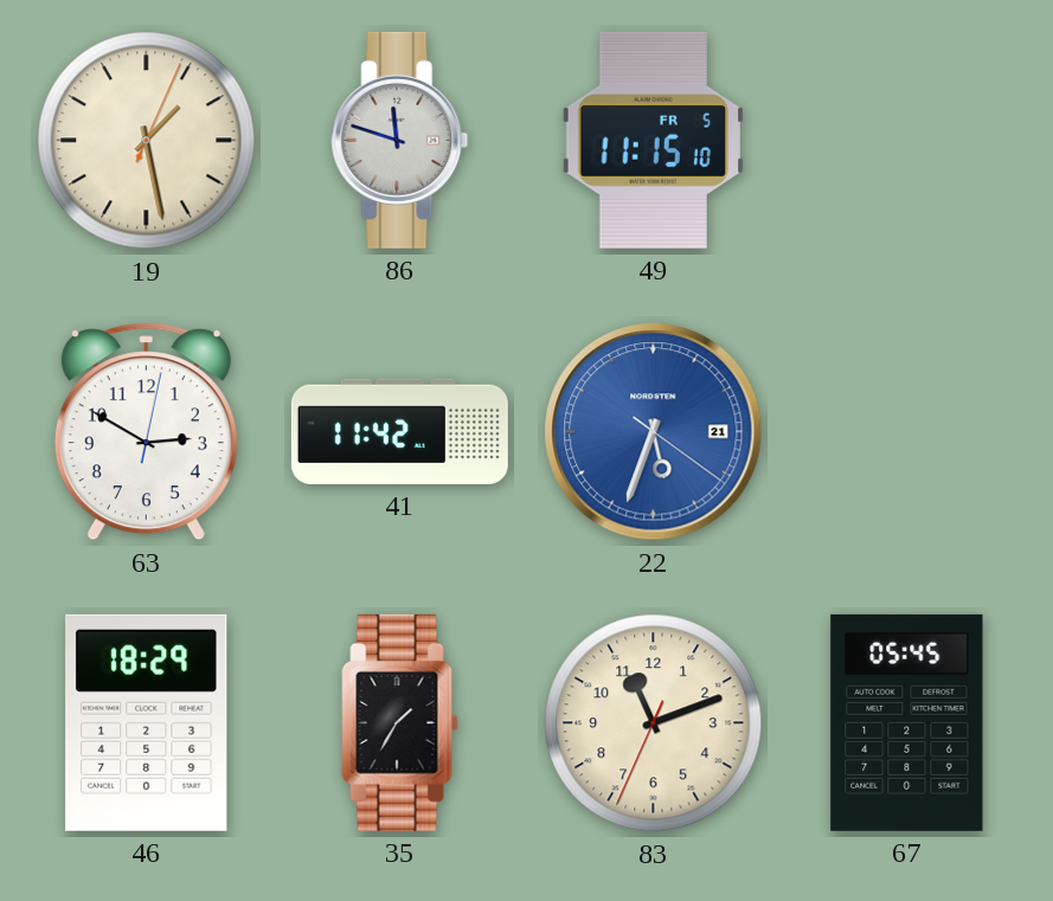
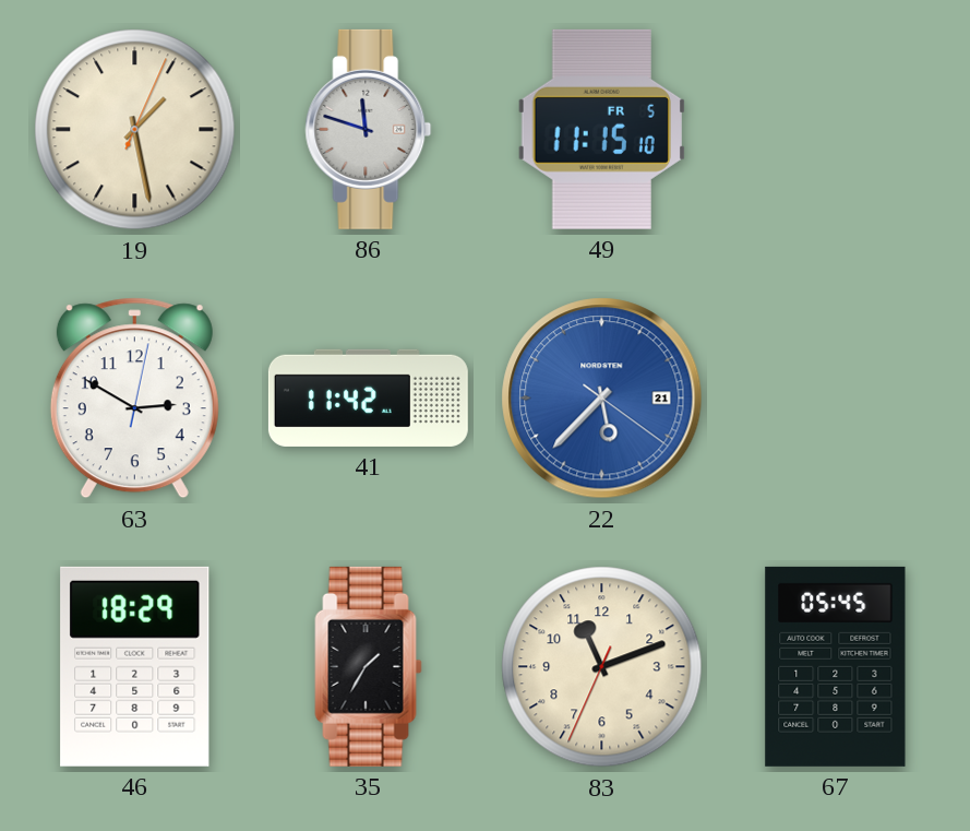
22: 5:33 -> 5:37
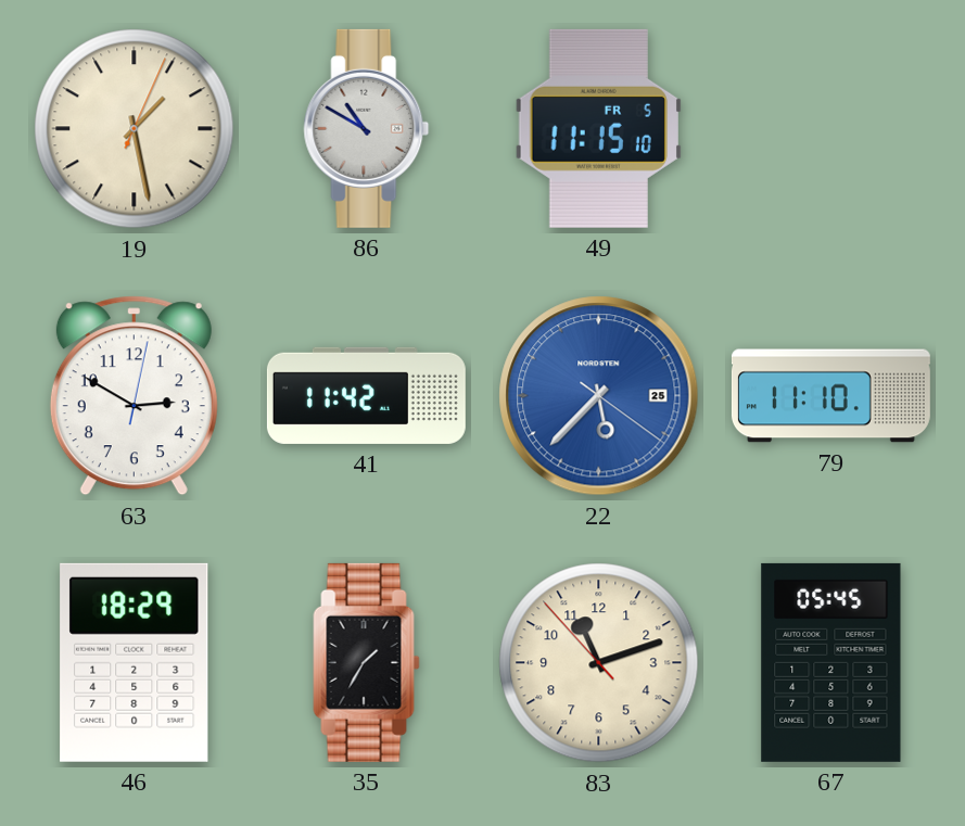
86: 11:48 -> 10:50
22 date: 21 -> 25
79: none -> 11:10
83: 11:11:34 -> 11:11:53
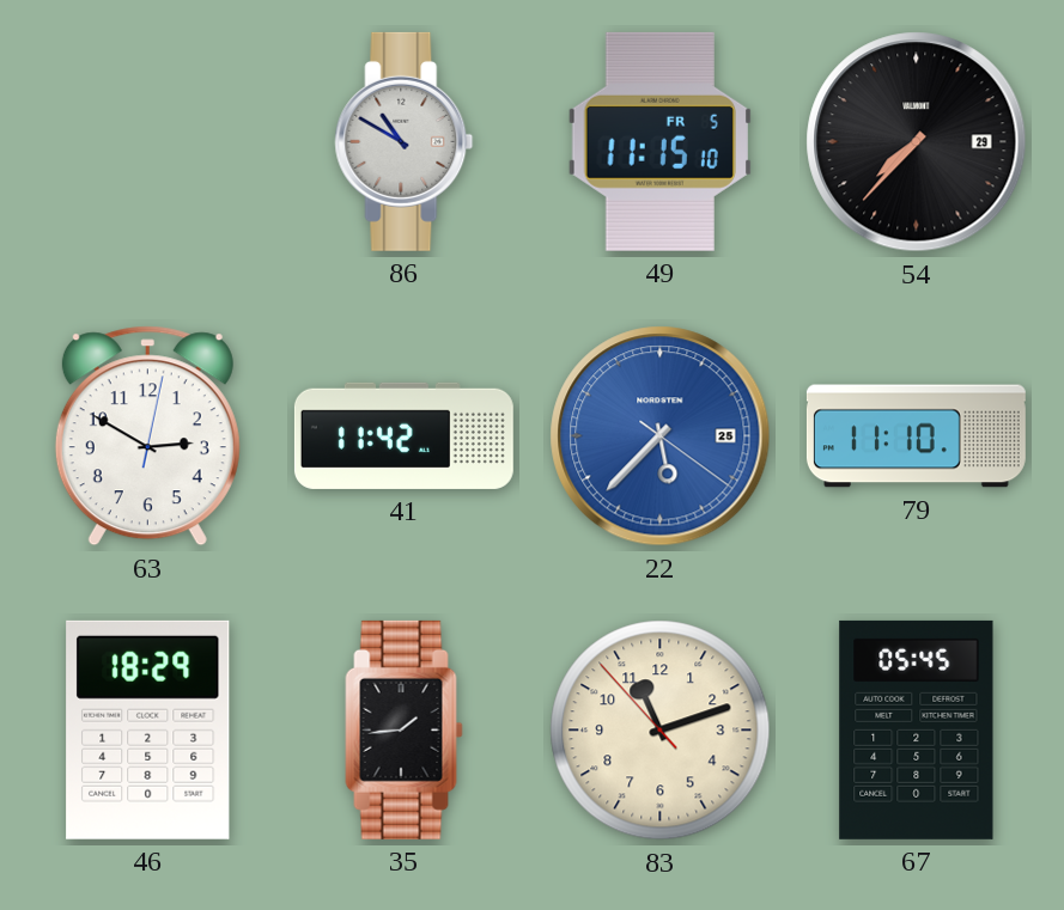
19: 1:28 -> none
54: none -> 7:37
35: 1:35 -> 1:44
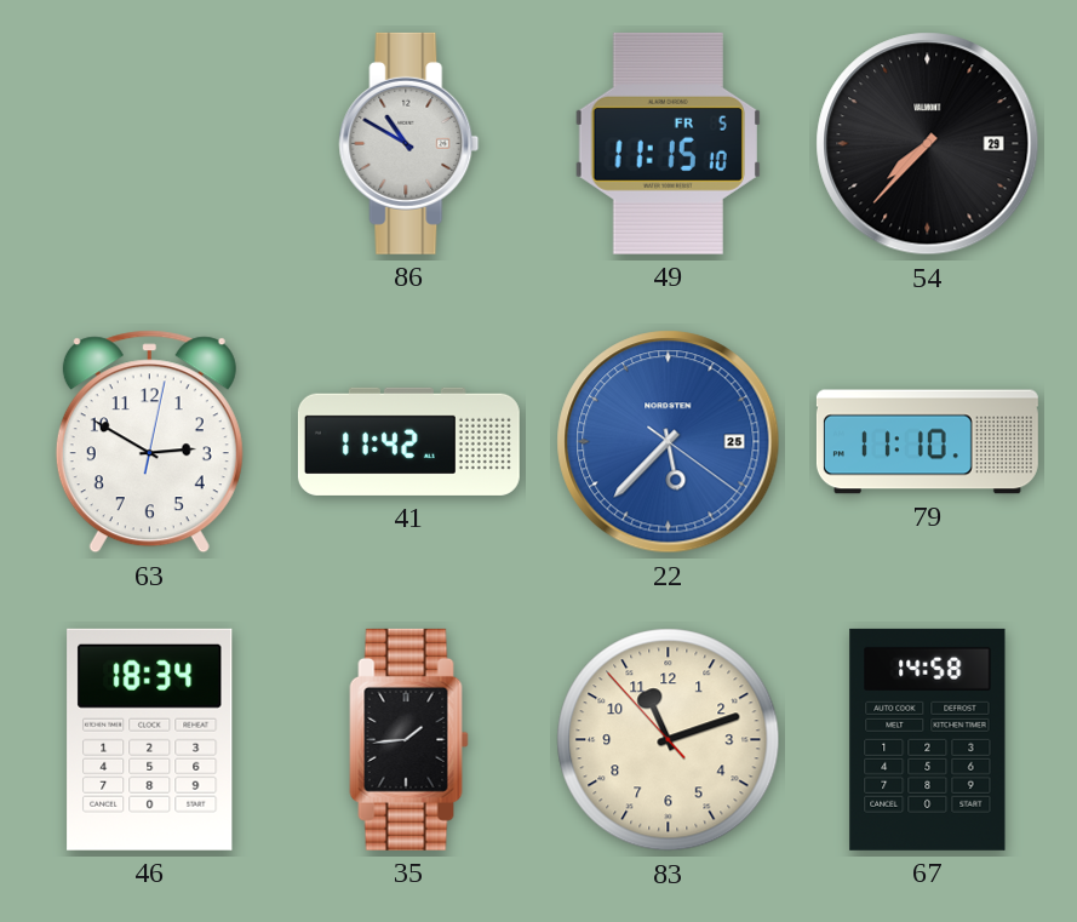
46: 18:29 -> 18:34
67: 05:45 -> 14:58
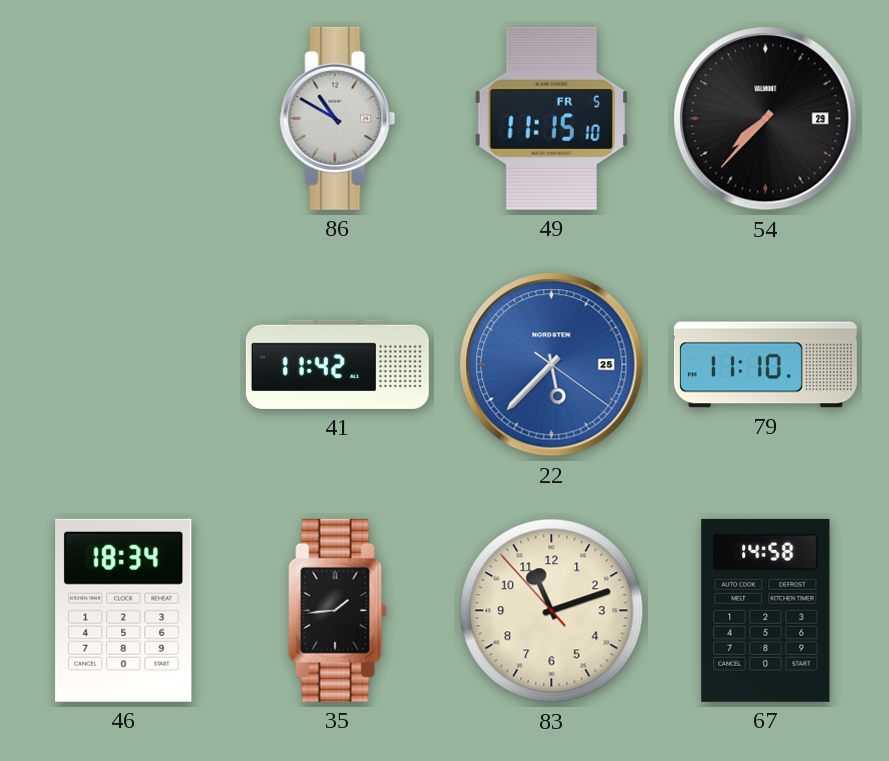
63: 2:50 -> none
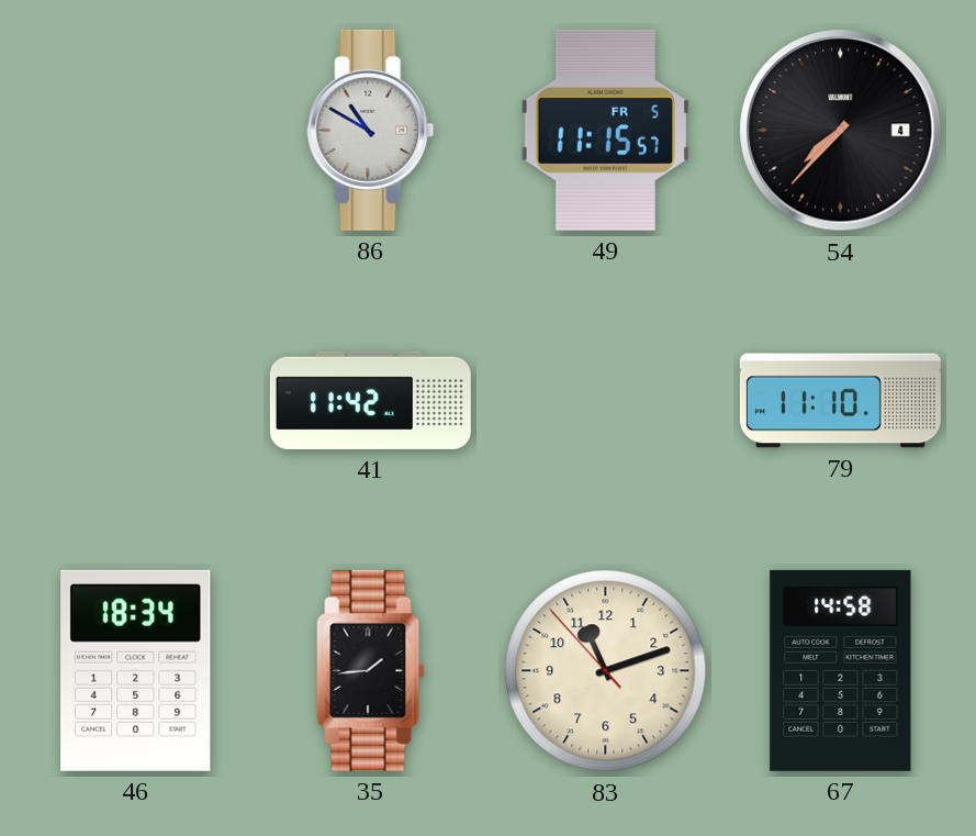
49: 11:15:10 -> 11:15:57
54 date: 29 -> 4
22: 5:37 -> none
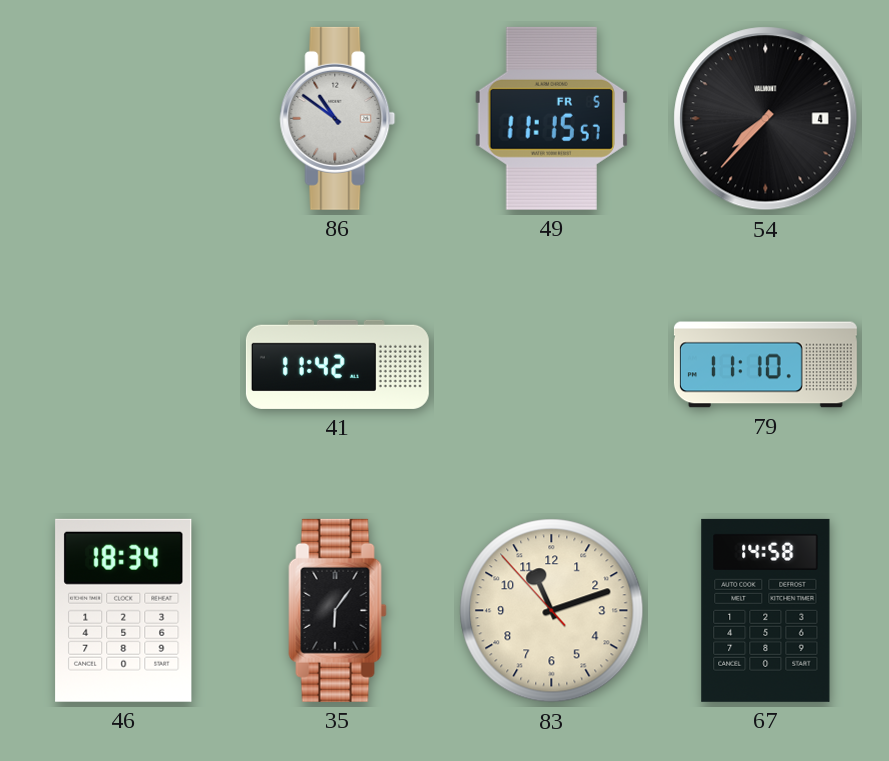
86: 10:50 -> 10:51
35: 1:44 -> 6:06
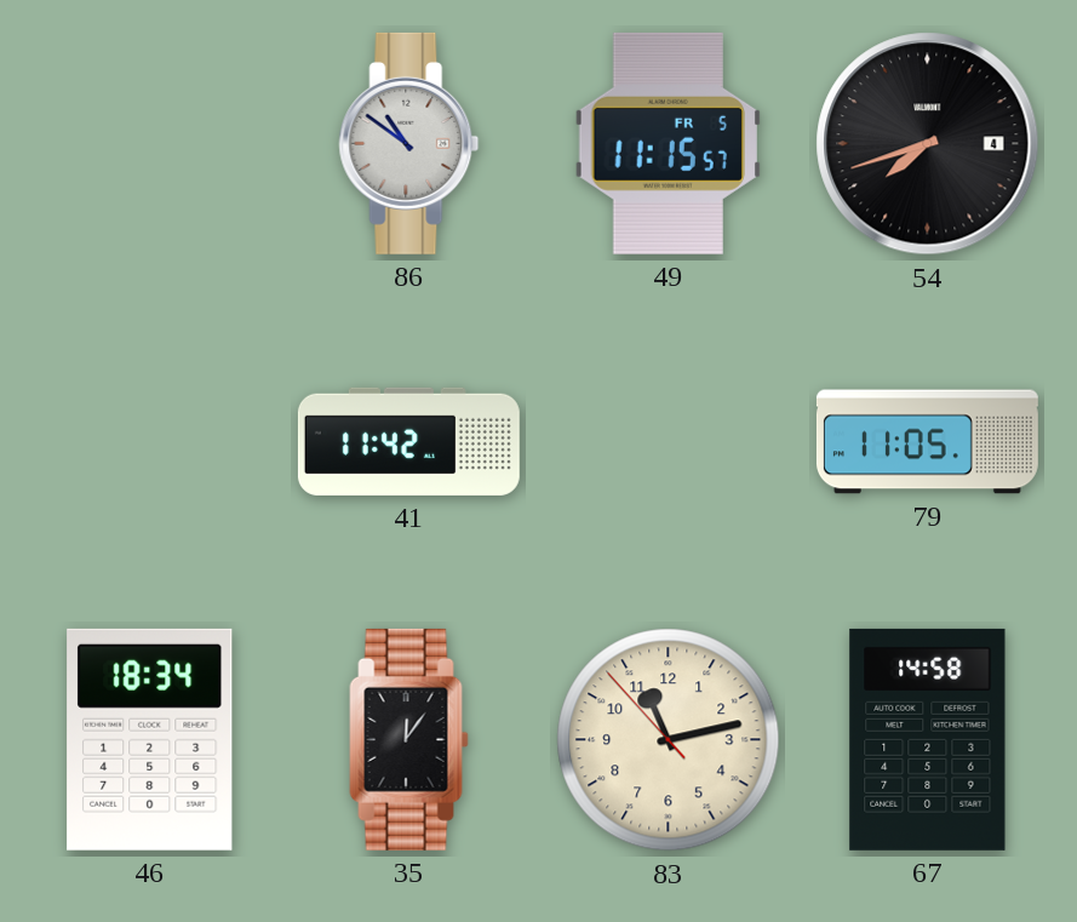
54: 7:37 -> 7:42
79: 11:10 -> 11:05
35: 6:06 -> 12:06
83: 11:11 -> 11:12
